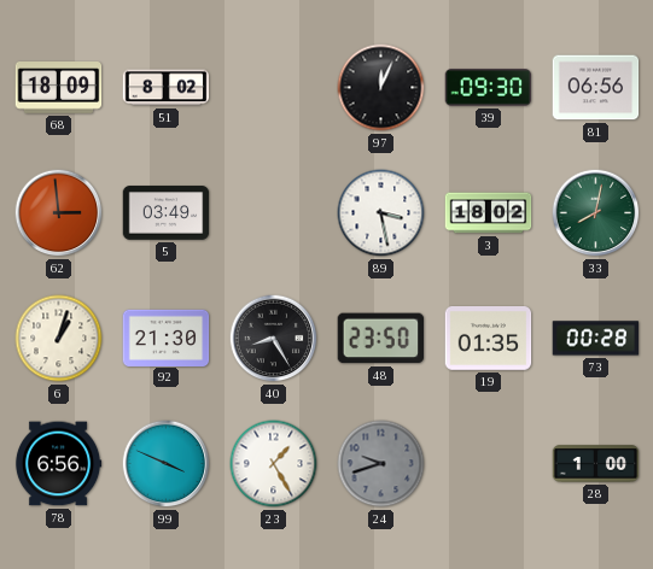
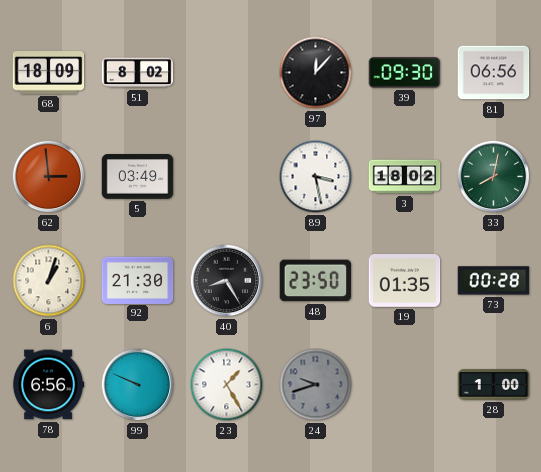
97: 12:04 -> 12:07
99: 3:49 -> 9:49
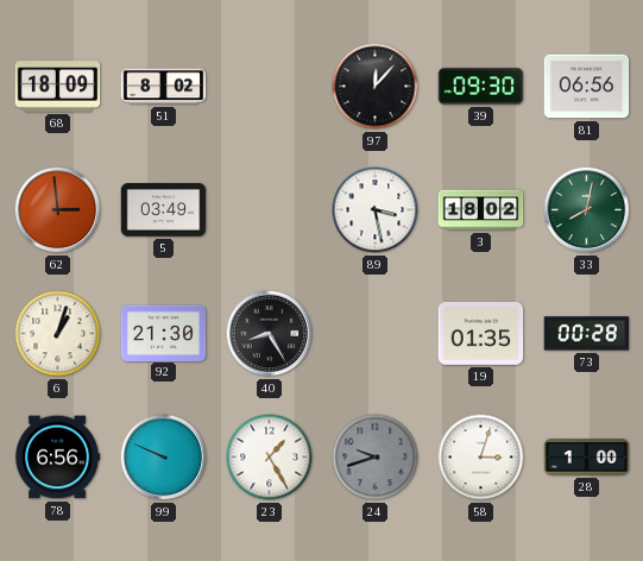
48: 23:50 -> none
58: none -> 3:03
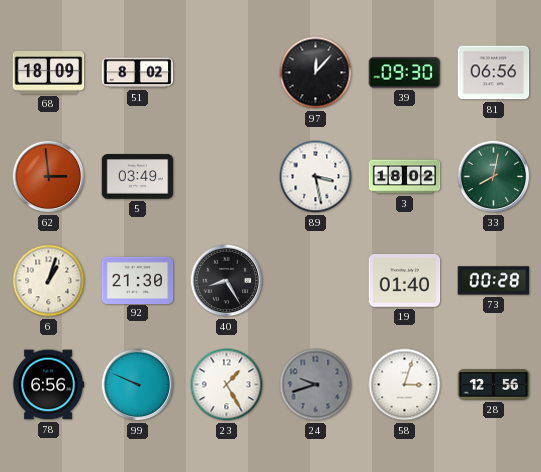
19: 01:35 -> 01:40
28: 1:00 -> 12:56
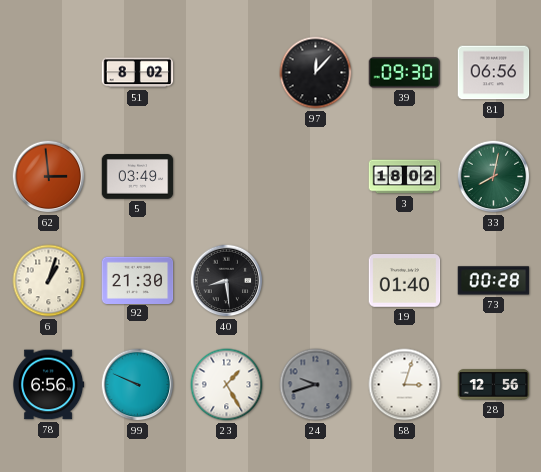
68: 18:09 -> none
89: 3:28 -> none
40: 8:25 -> 8:29
